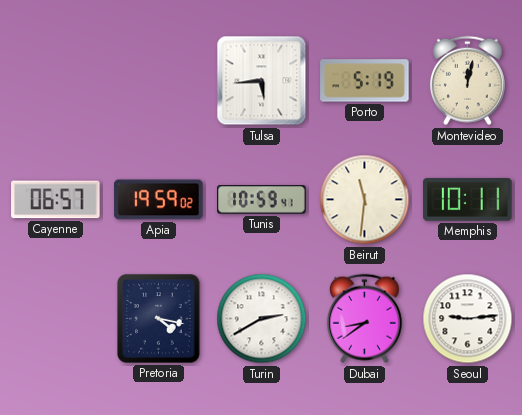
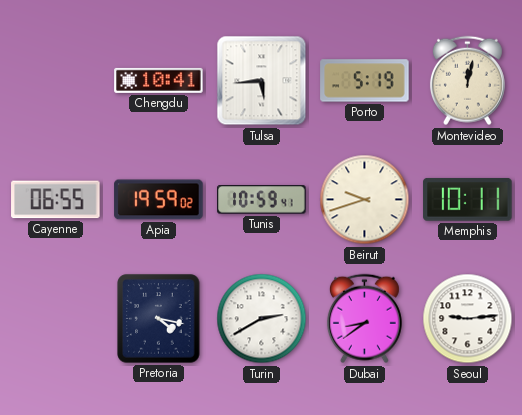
Chengdu: none -> 10:41
Cayenne: 06:57 -> 06:55
Beirut: 11:31 -> 9:42
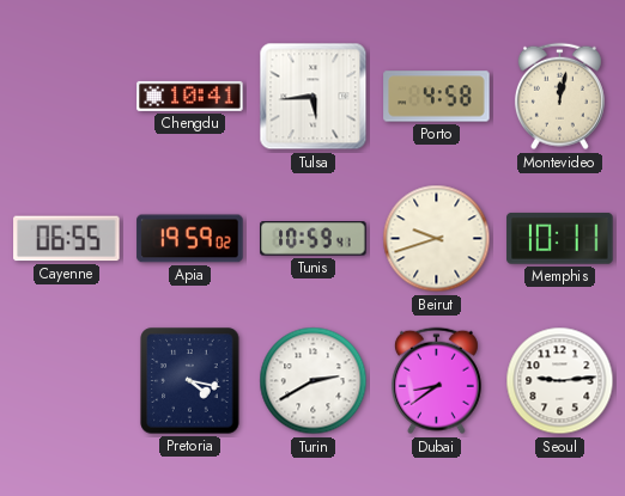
Porto: 5:19 -> 4:58
